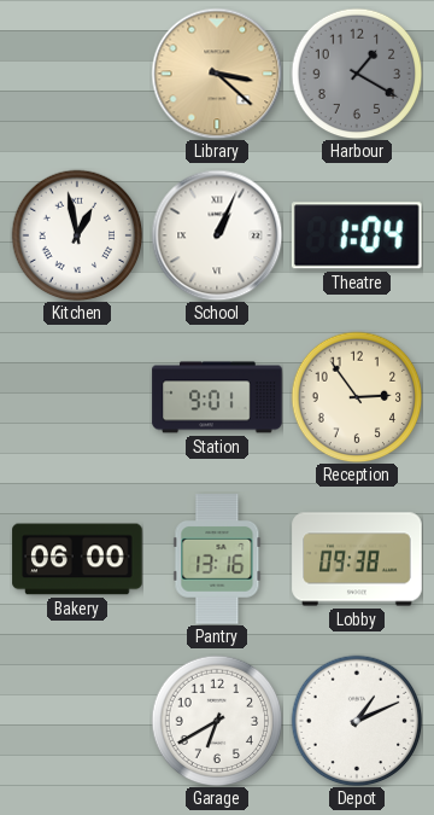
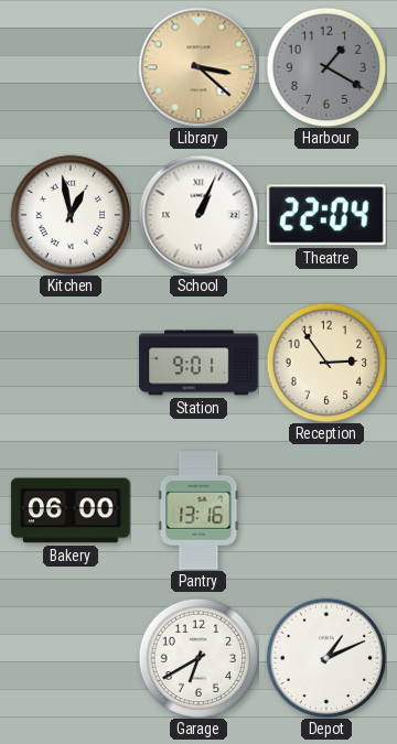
Theatre: 1:04 -> 22:04
Lobby: 09:38 -> none
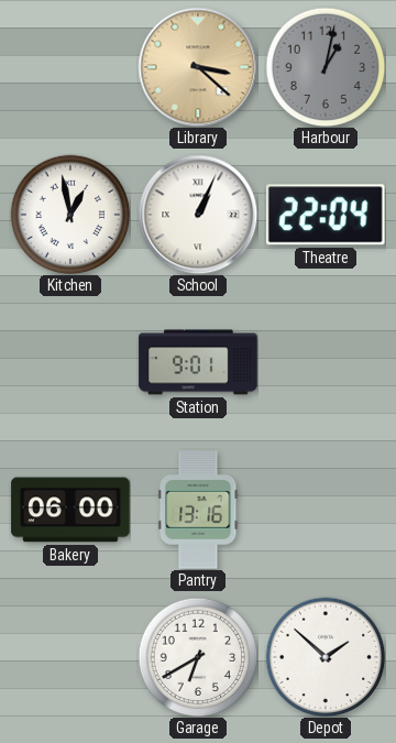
Harbour: 1:20 -> 1:02
Reception: 2:54 -> none
Depot: 1:11 -> 1:52
